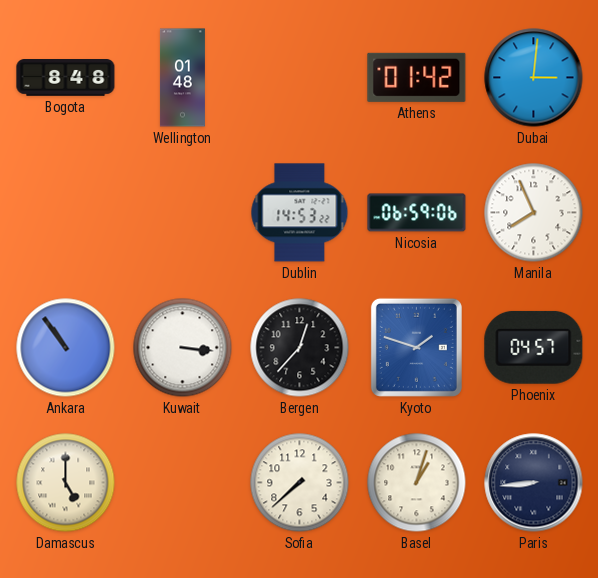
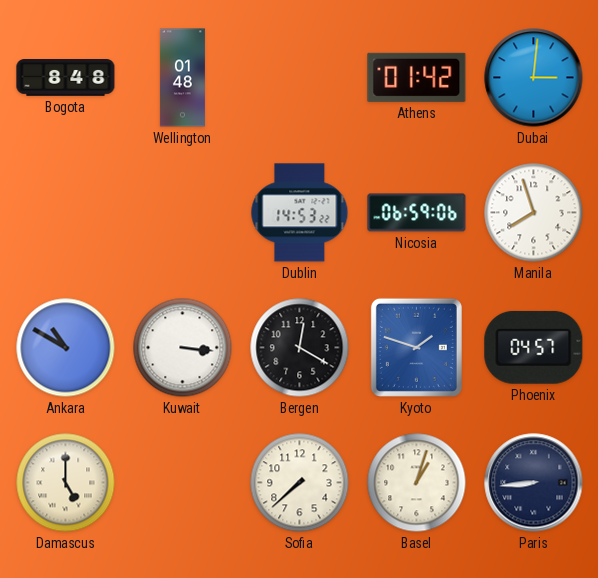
Manila: 7:56 -> 7:57
Ankara: 10:54 -> 10:50
Bergen: 12:37 -> 12:20
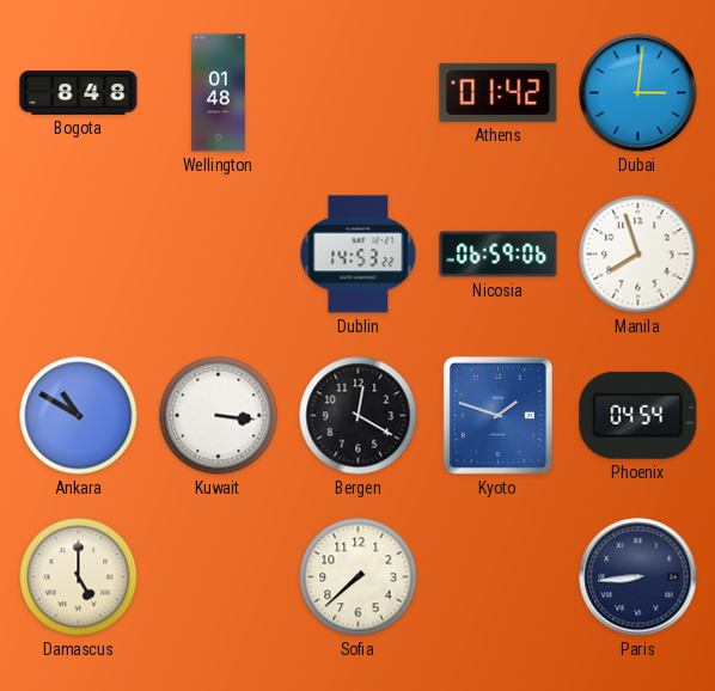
Phoenix: 04:57 -> 04:54
Basel: 1:03 -> none
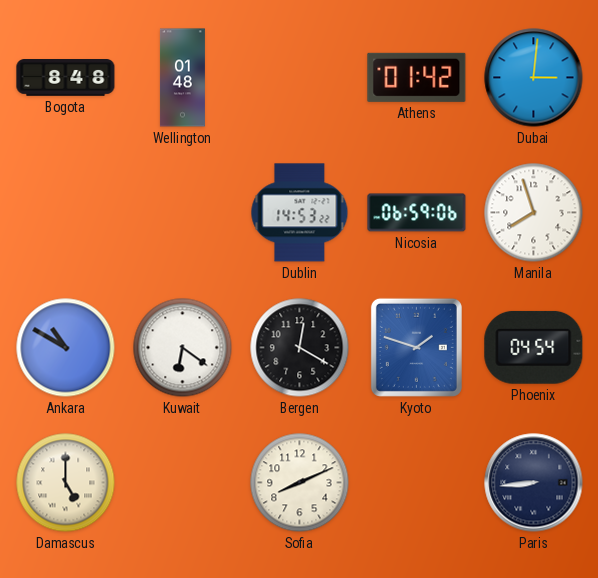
Kuwait: 3:16 -> 6:21
Sofia: 7:38 -> 8:11
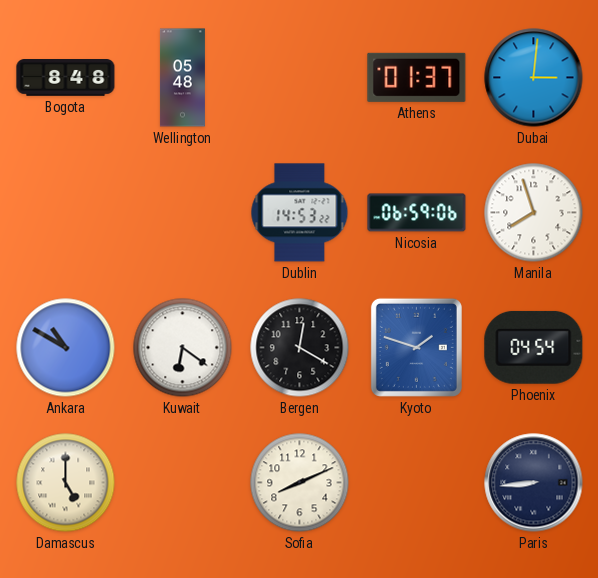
Wellington: 01:48 -> 05:48
Athens: 01:42 -> 01:37
